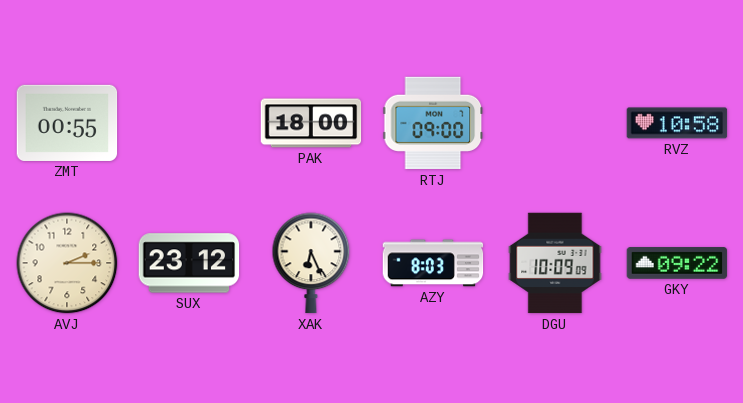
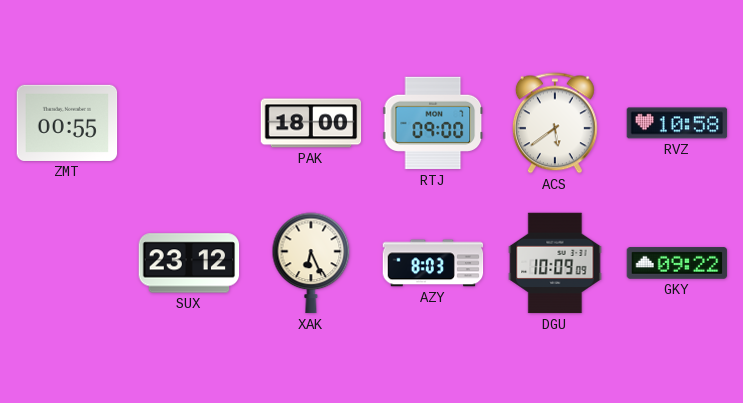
ACS: none -> 5:39
AVJ: 2:15 -> none
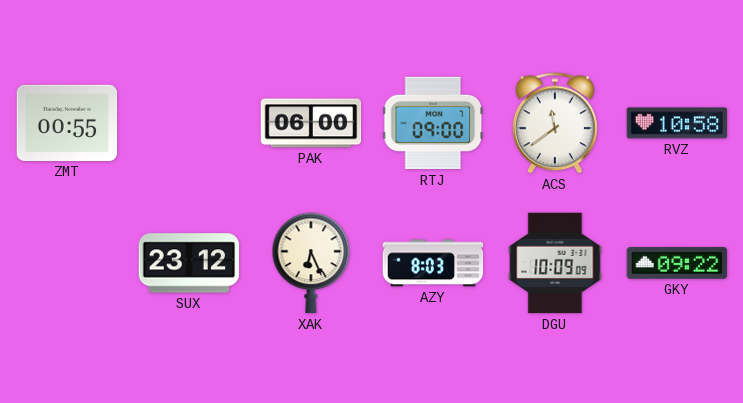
PAK: 18:00 -> 06:00
ACS: 5:39 -> 11:39
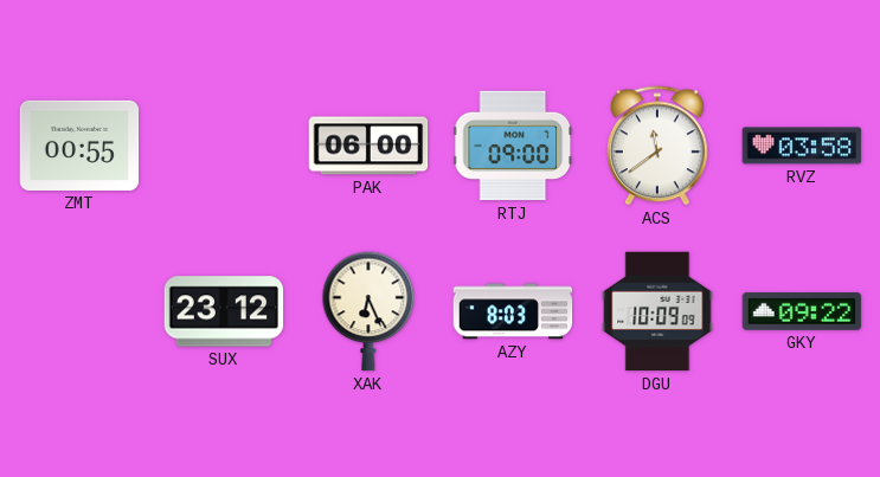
RVZ: 10:58 -> 03:58
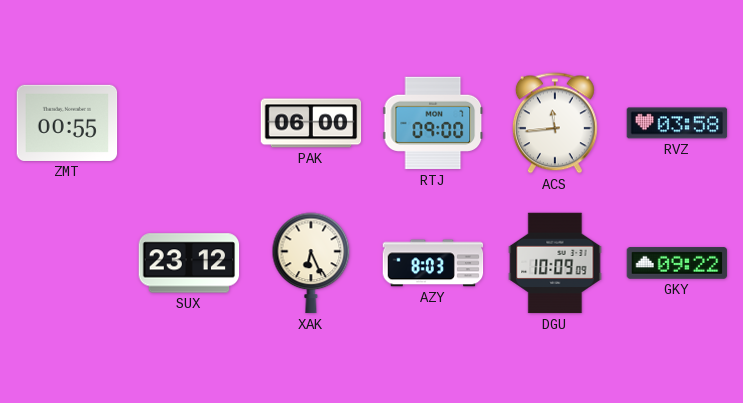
ACS: 11:39 -> 11:44
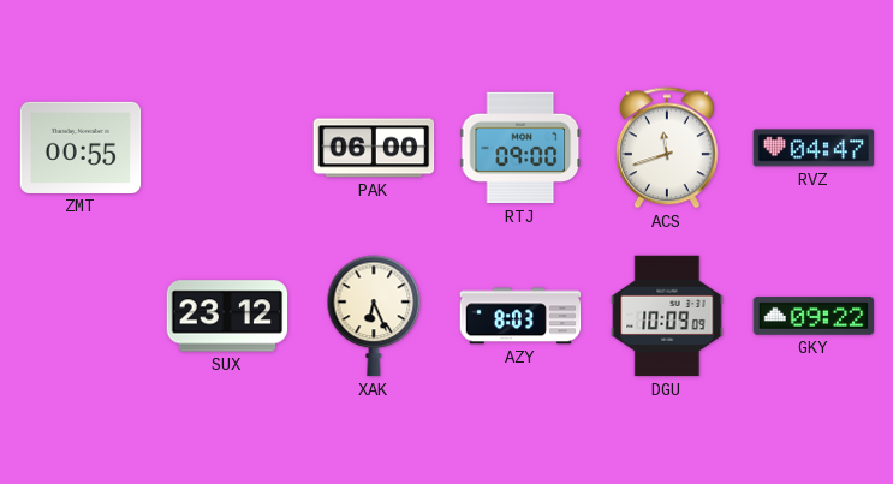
ACS: 11:44 -> 11:42
RVZ: 03:58 -> 04:47
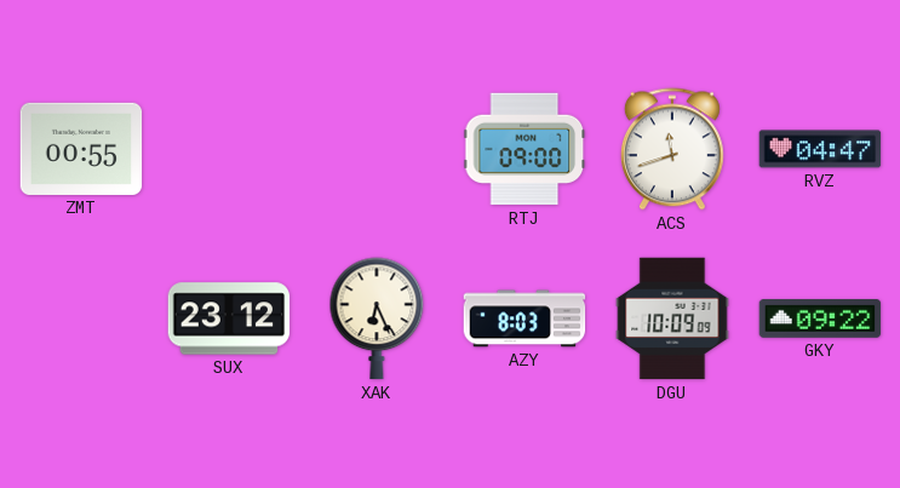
PAK: 06:00 -> none
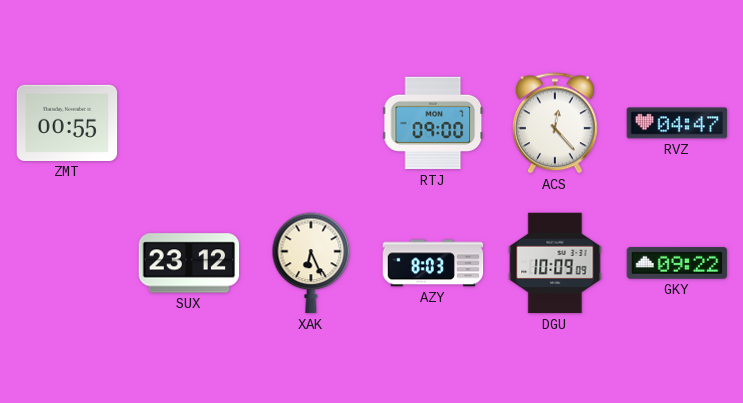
ACS: 11:42 -> 12:23
